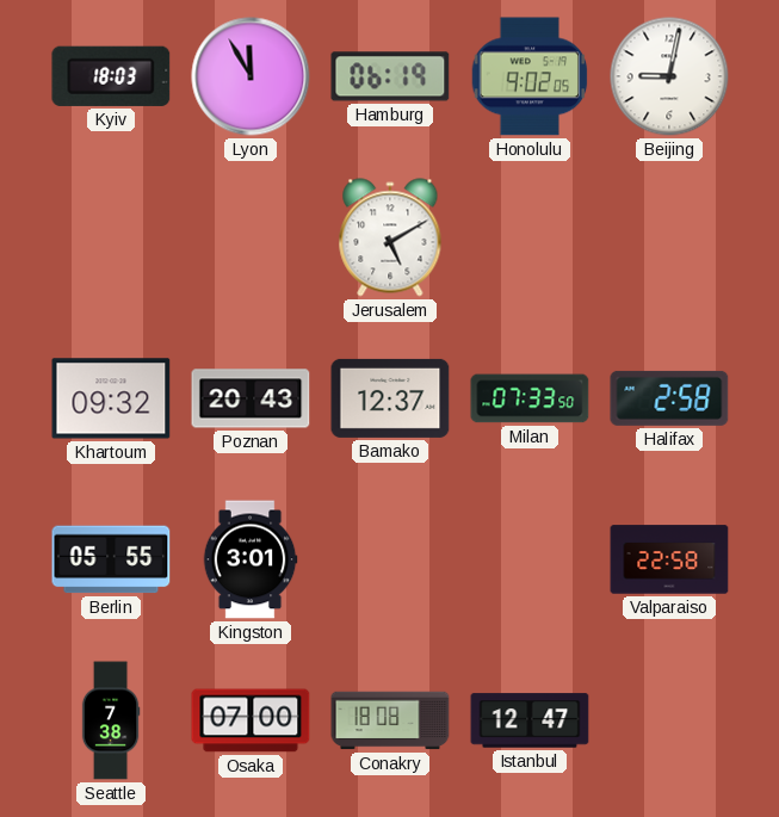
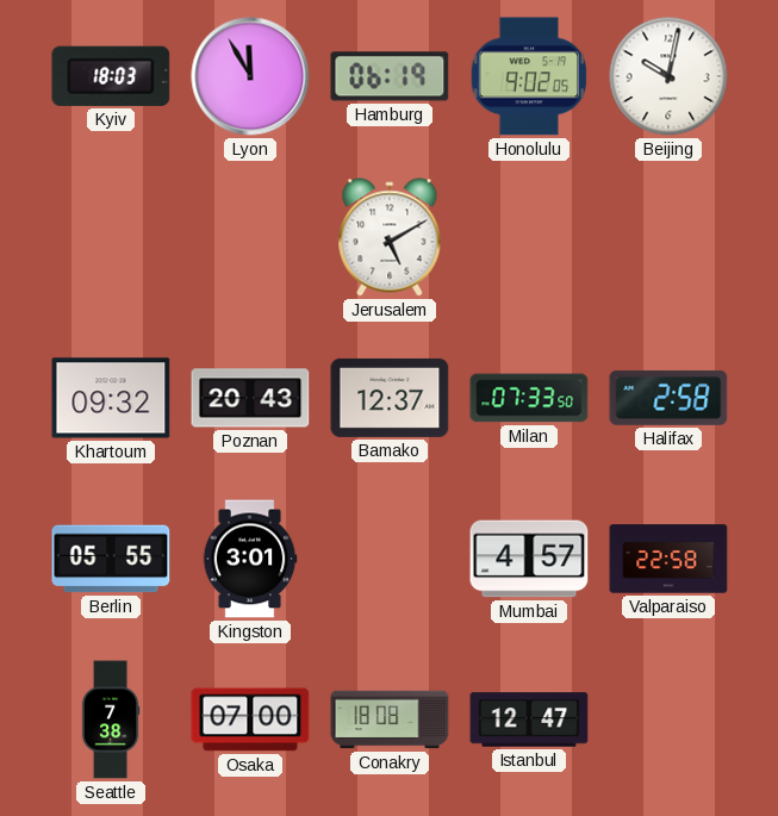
Beijing: 9:02 -> 10:02
Mumbai: none -> 4:57
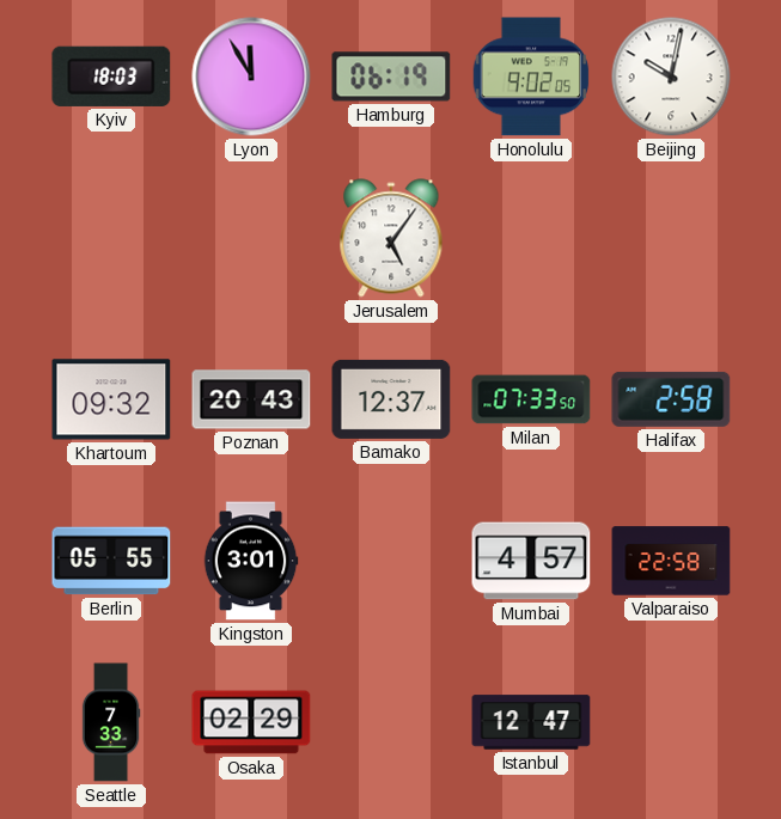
Jerusalem: 5:10 -> 5:06
Seattle: 7:38 -> 7:33
Osaka: 07:00 -> 02:29
Conakry: 18:08 -> none
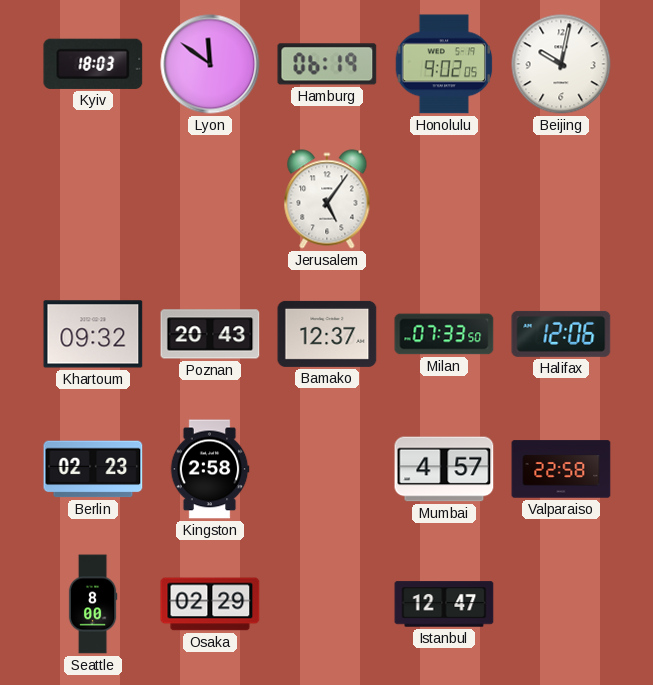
Lyon: 11:55 -> 11:51
Halifax: 2:58 -> 12:06
Berlin: 05:55 -> 02:23
Kingston: 3:01 -> 2:58
Seattle: 7:33 -> 8:00
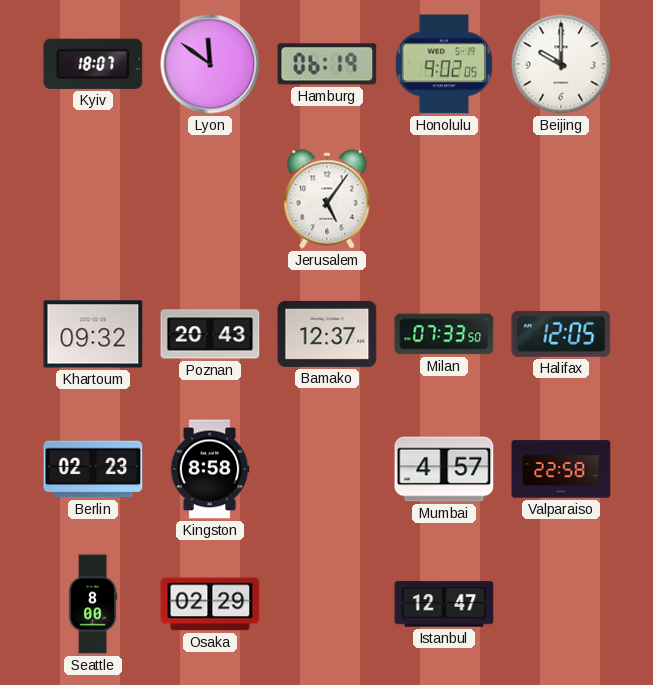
Kyiv: 18:03 -> 18:07
Beijing: 10:02 -> 10:00
Halifax: 12:06 -> 12:05
Kingston: 2:58 -> 8:58
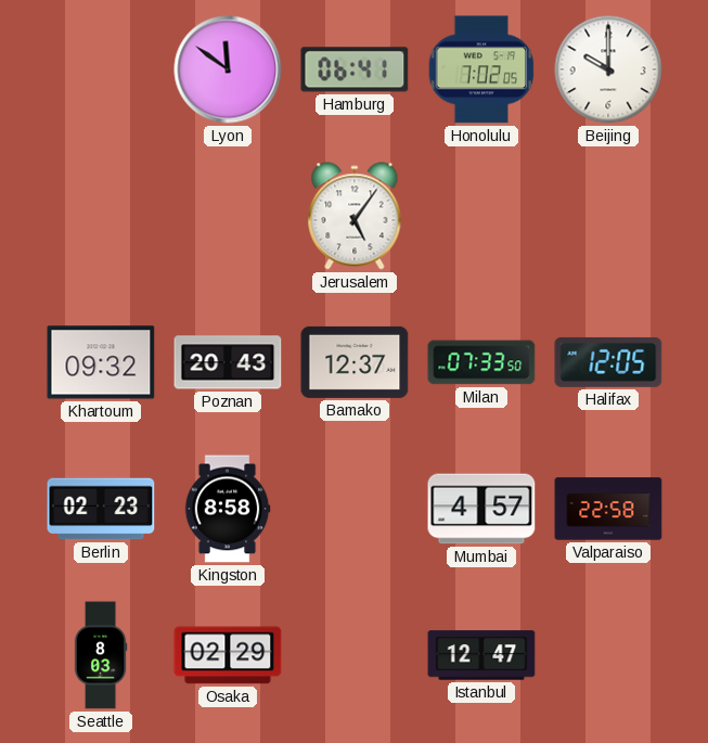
Kyiv: 18:07 -> none
Hamburg: 06:19 -> 06:41
Honolulu: 9:02 -> 7:02
Seattle: 8:00 -> 8:03
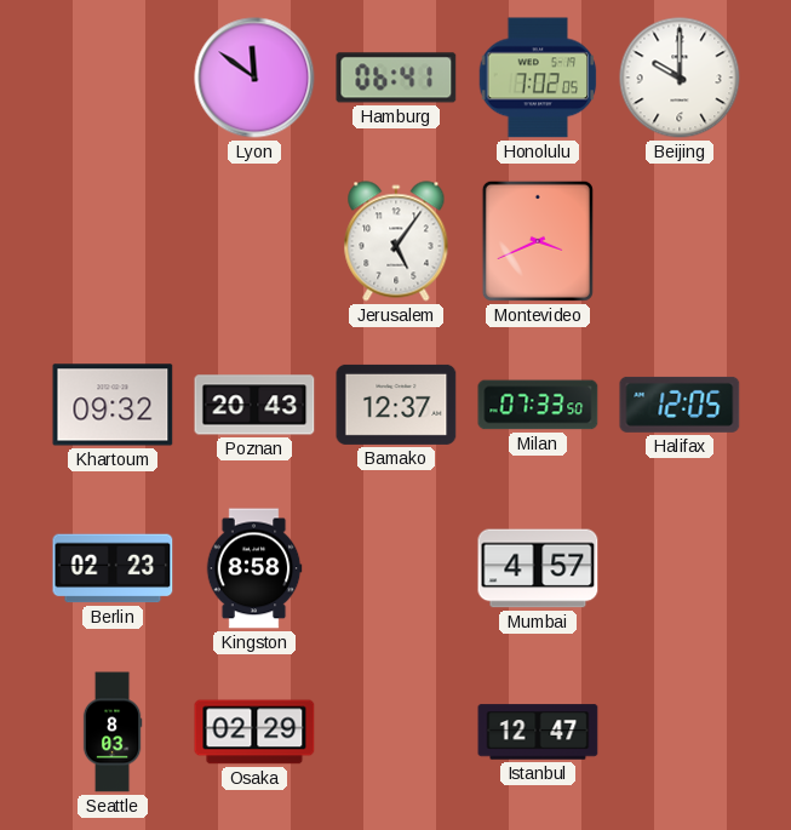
Montevideo: none -> 3:41
Valparaiso: 22:58 -> none
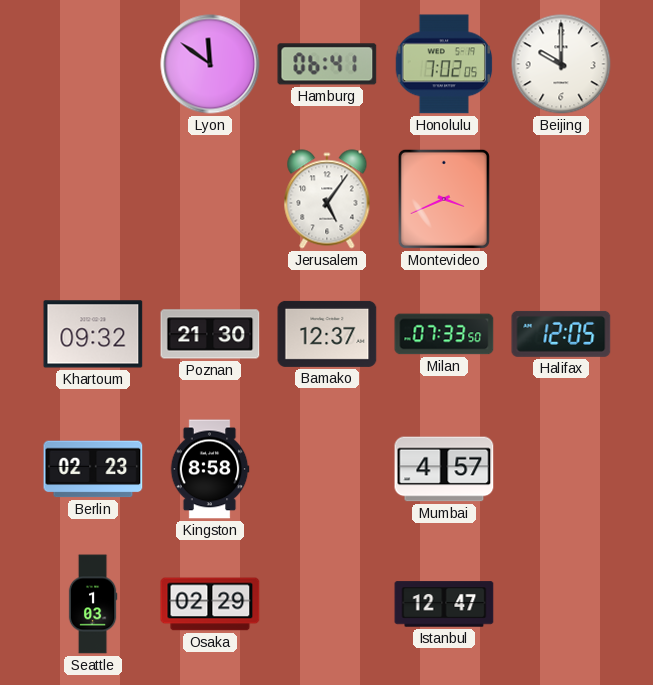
Poznan: 20:43 -> 21:30
Seattle: 8:03 -> 1:03
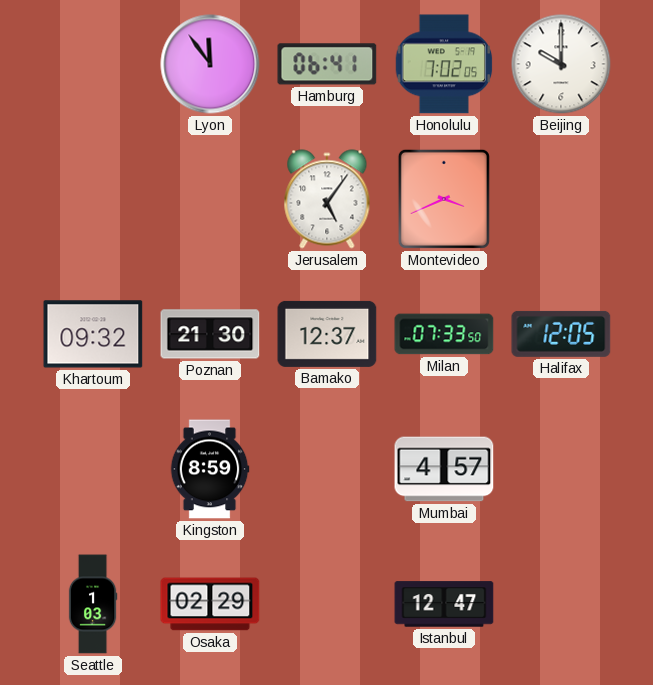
Lyon: 11:51 -> 11:54
Berlin: 02:23 -> none
Kingston: 8:58 -> 8:59
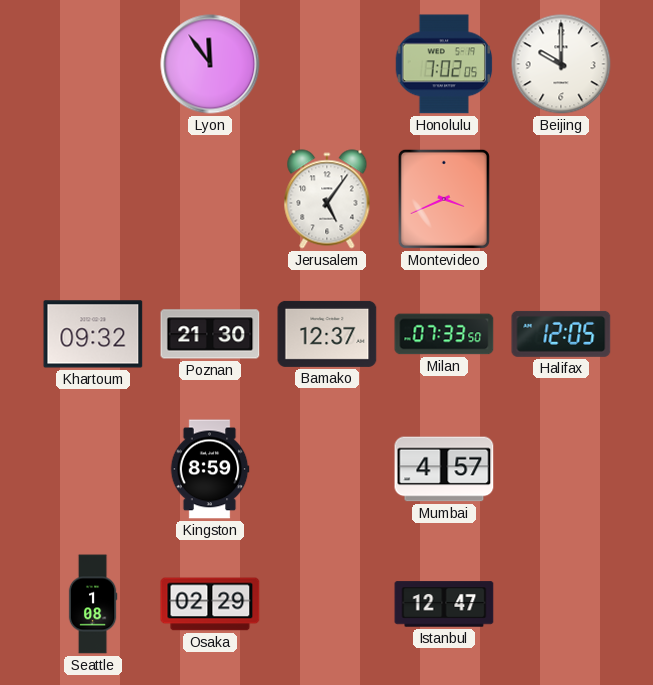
Hamburg: 06:41 -> none
Seattle: 1:03 -> 1:08
